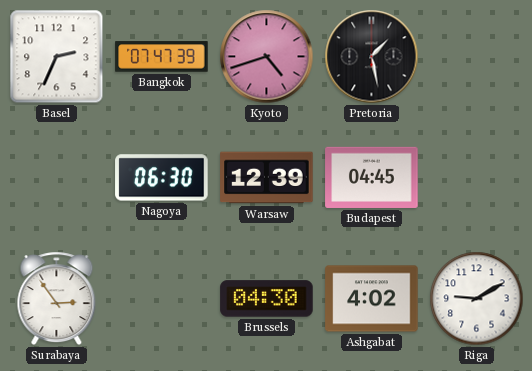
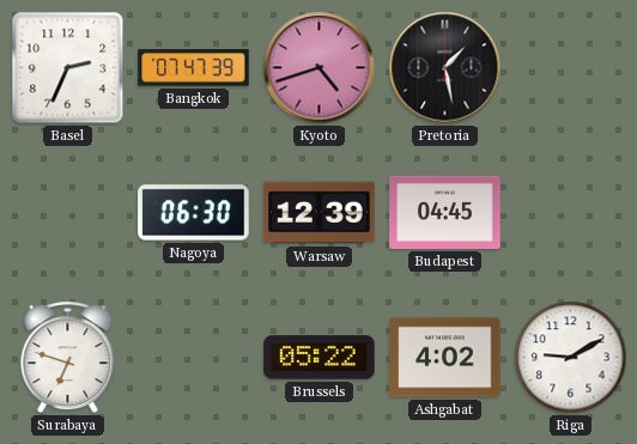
Surabaya: 2:54 -> 6:48
Brussels: 04:30 -> 05:22
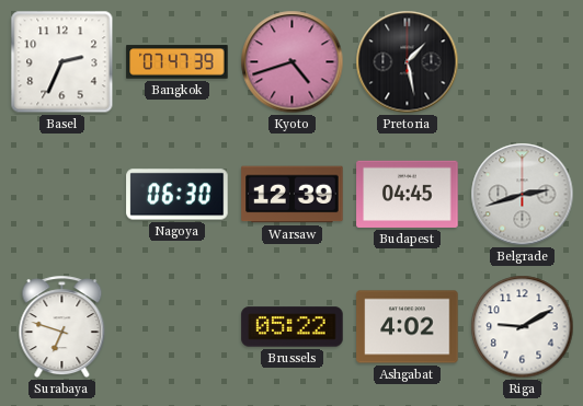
Belgrade: none -> 2:42
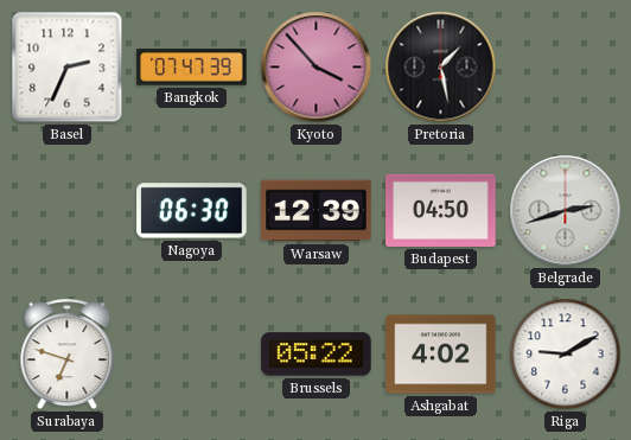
Kyoto: 4:42 -> 3:53
Budapest: 04:45 -> 04:50
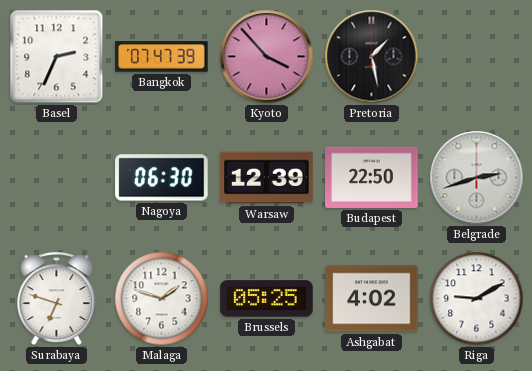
Budapest: 04:50 -> 22:50
Malaga: none -> 1:48
Brussels: 05:22 -> 05:25
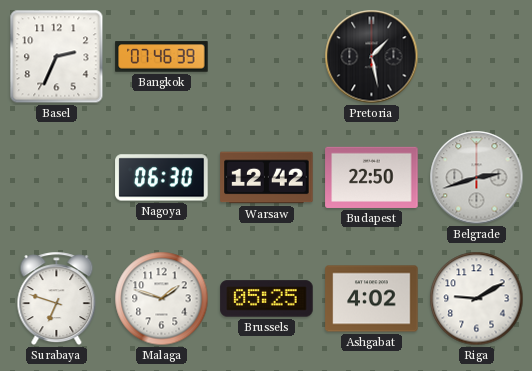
Bangkok: 07:47 -> 07:46
Kyoto: 3:53 -> none
Warsaw: 12:39 -> 12:42
